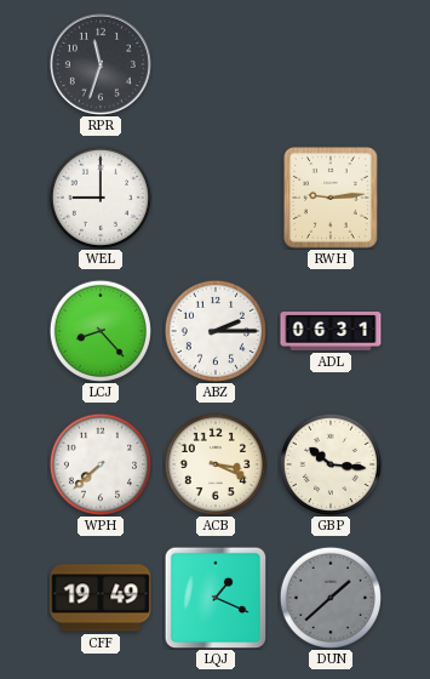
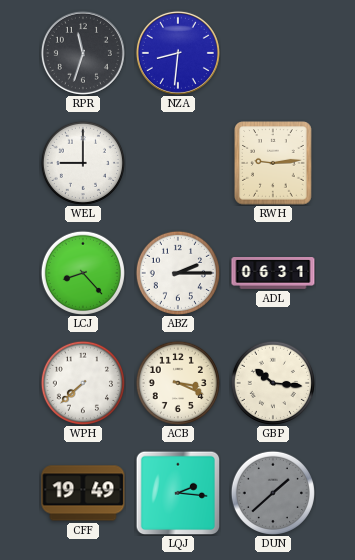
NZA: none -> 8:31
LQJ: 1:19 -> 2:16
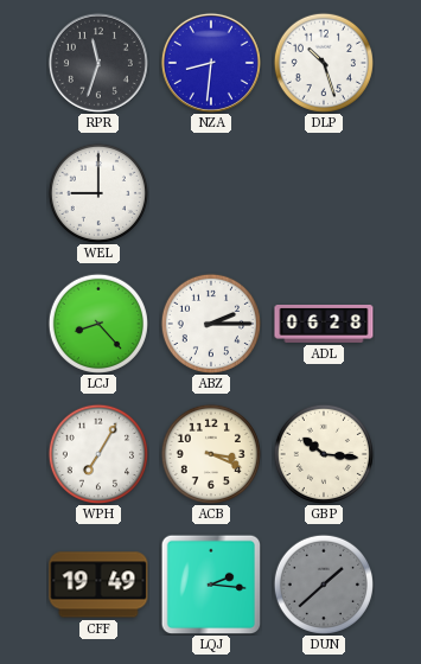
DLP: none -> 10:27
RWH: 9:14 -> none
ADL: 06:31 -> 06:28
WPH: 7:38 -> 7:05
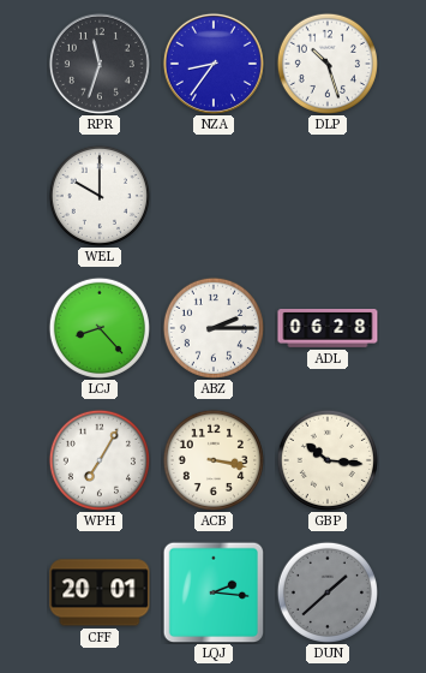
NZA: 8:31 -> 8:36
WEL: 9:00 -> 10:00
ACB: 3:19 -> 3:17
CFF: 19:49 -> 20:01
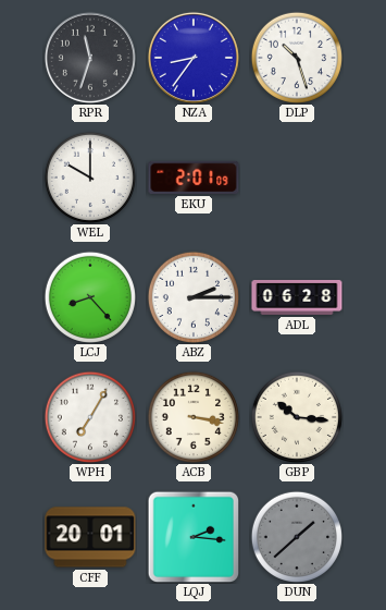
EKU: none -> 2:01
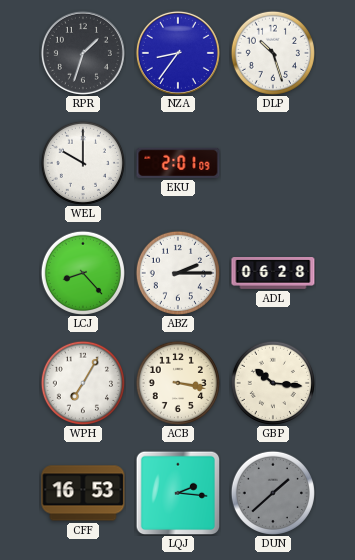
RPR: 11:33 -> 1:33
CFF: 20:01 -> 16:53
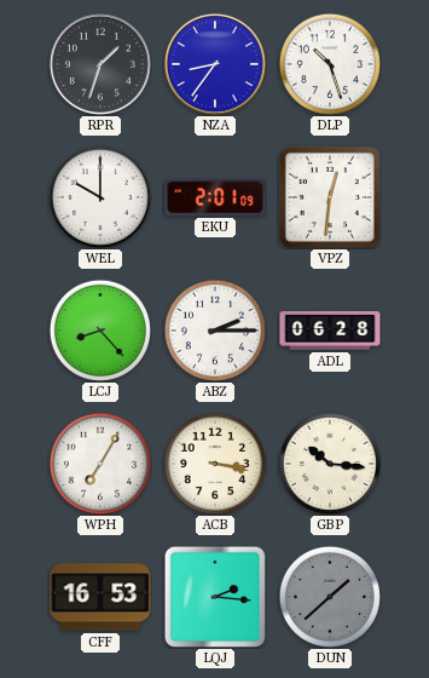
VPZ: none -> 12:31
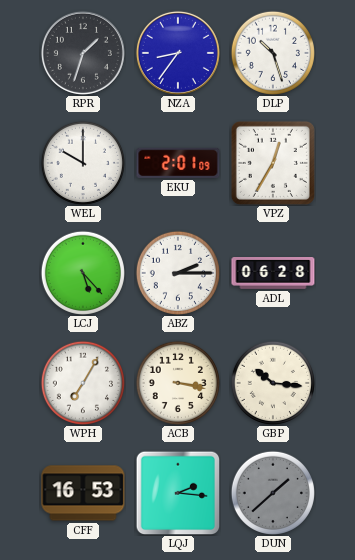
VPZ: 12:31 -> 12:35
LCJ: 8:23 -> 5:23
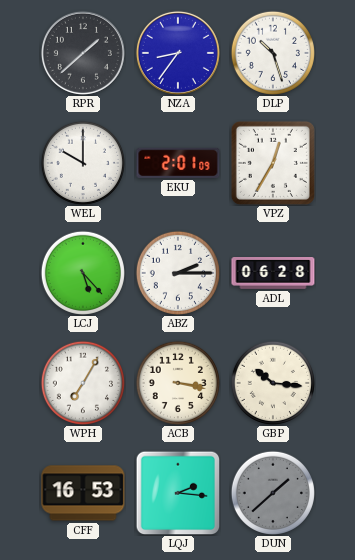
RPR: 1:33 -> 1:38
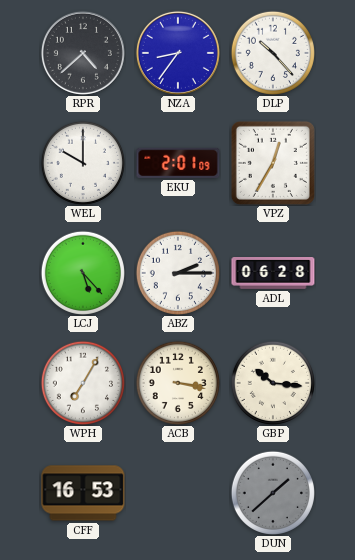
RPR: 1:38 -> 4:38
DLP: 10:27 -> 10:23
LQJ: 2:16 -> none
